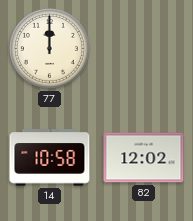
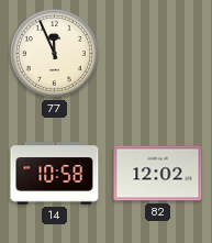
77: 12:00 -> 11:56
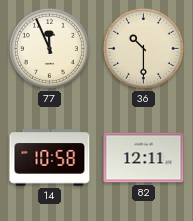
36: none -> 10:30
82: 12:02 -> 12:11
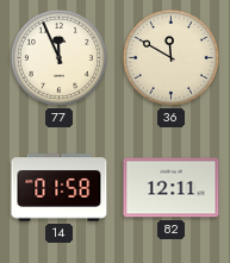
36: 10:30 -> 11:50
14: 10:58 -> 01:58
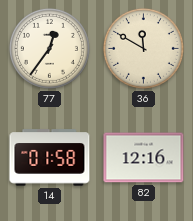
77: 11:56 -> 12:36
82: 12:11 -> 12:16
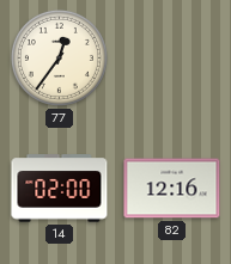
36: 11:50 -> none
14: 01:58 -> 02:00
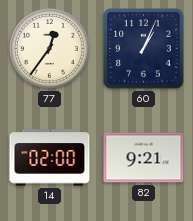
60: none -> 1:04
82: 12:16 -> 9:21
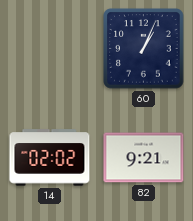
77: 12:36 -> none
14: 02:00 -> 02:02
